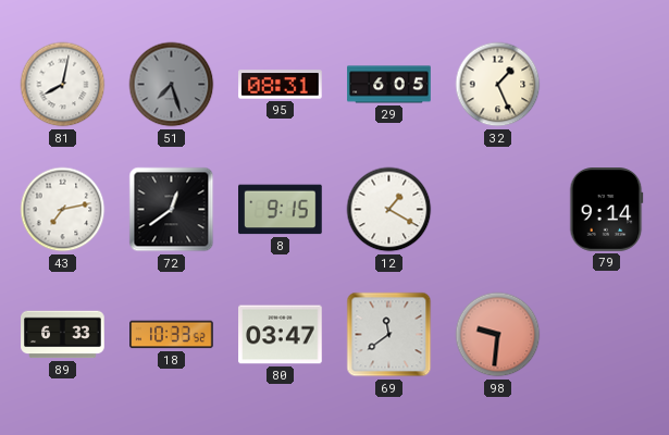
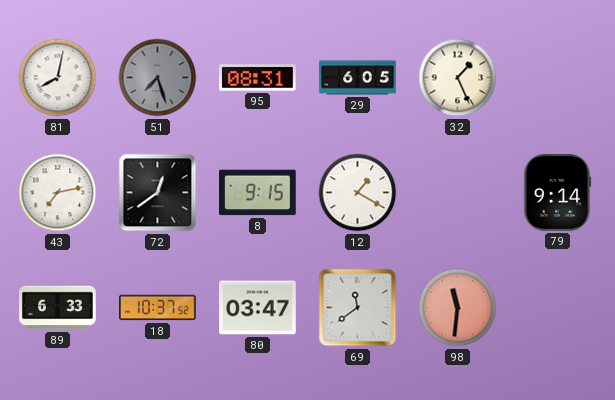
18: 10:33 -> 10:37
98: 9:31 -> 11:31
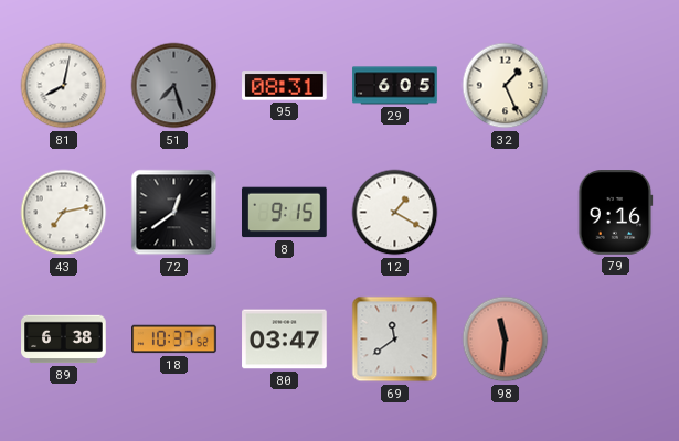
79: 9:14 -> 9:16
89: 6:33 -> 6:38
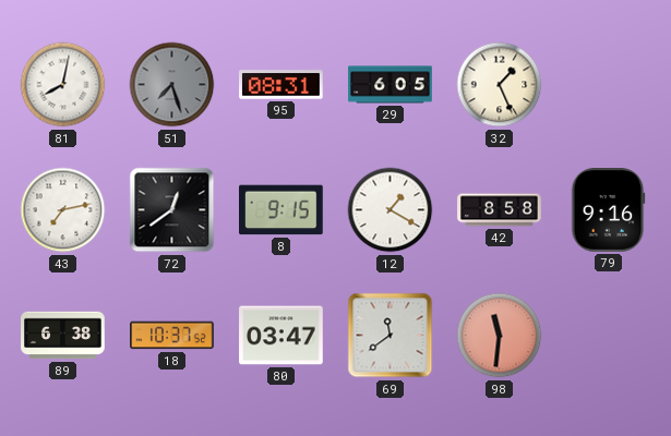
42: none -> 8:58
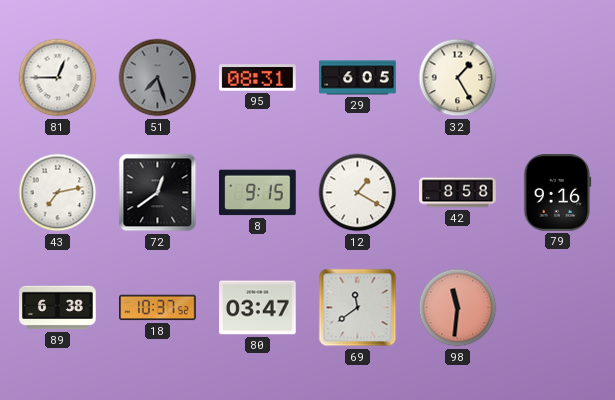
81: 8:02 -> 12:45
32: 1:26 -> 1:25
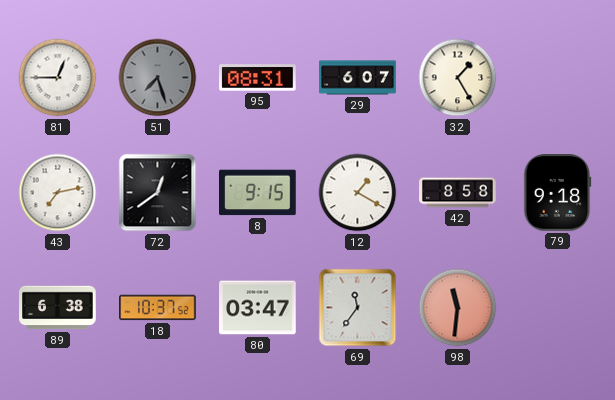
29: 6:05 -> 6:07
79: 9:16 -> 9:18
69: 11:39 -> 11:36
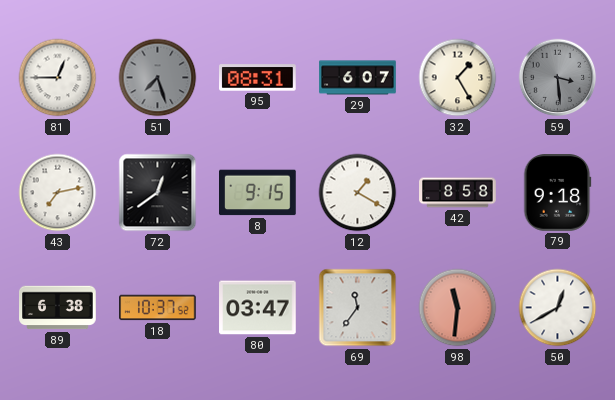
59: none -> 3:29
50: none -> 12:40
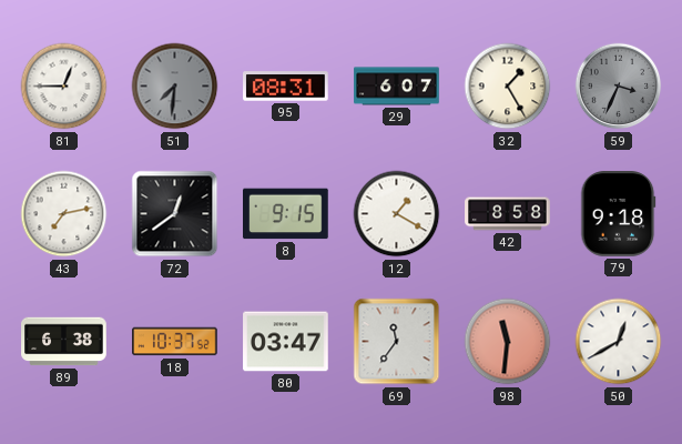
51: 7:27 -> 7:31
59: 3:29 -> 3:34
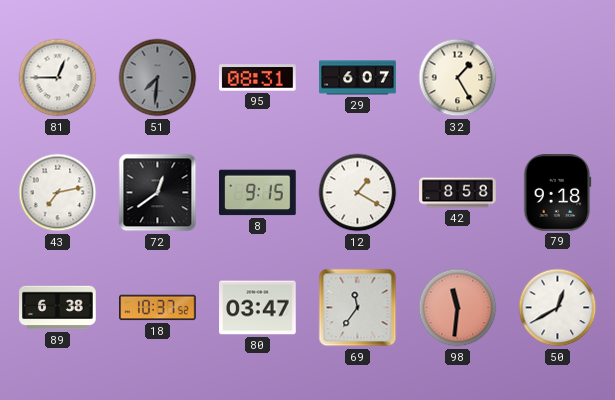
59: 3:34 -> none
